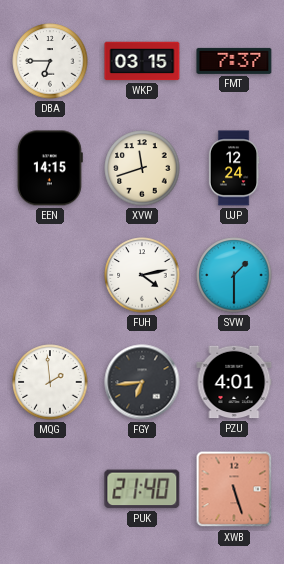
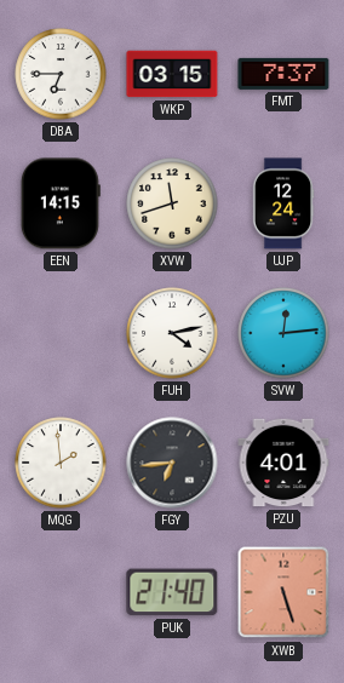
SVW: 1:30 -> 12:14
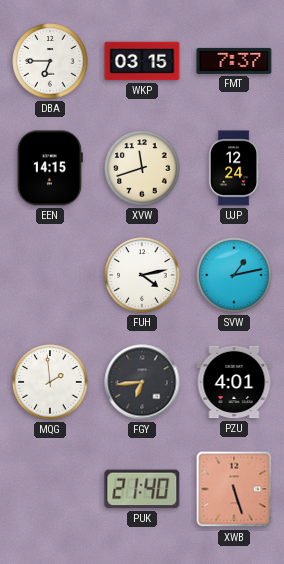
SVW: 12:14 -> 1:13
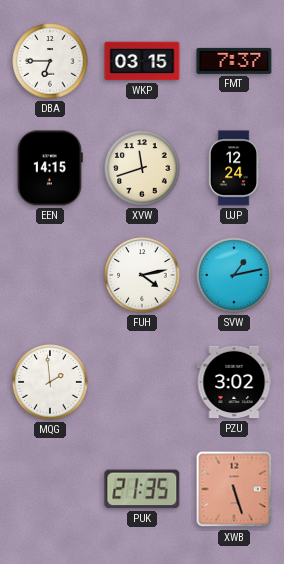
FGY: 6:44 -> none
PZU: 4:01 -> 3:02
PUK: 21:40 -> 21:35
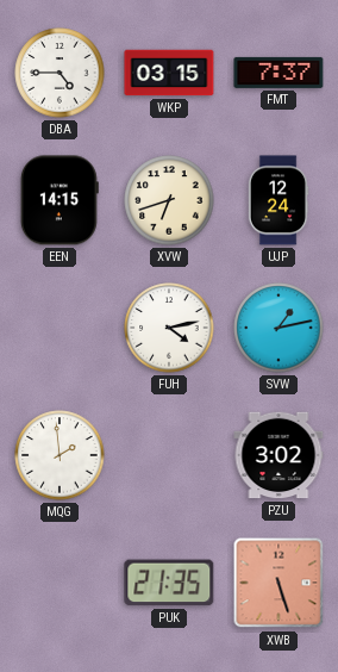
DBA: 6:45 -> 4:45
XVW: 11:42 -> 6:42
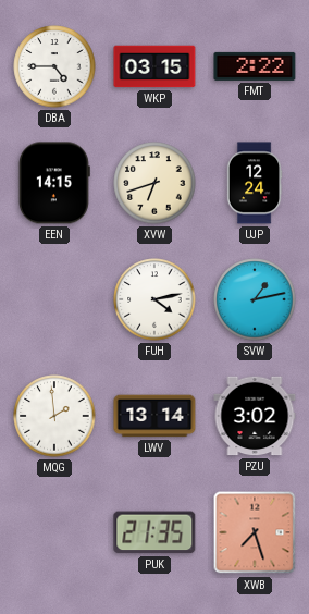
FMT: 7:37 -> 2:22
LWV: none -> 13:14
XWB: 5:27 -> 7:27
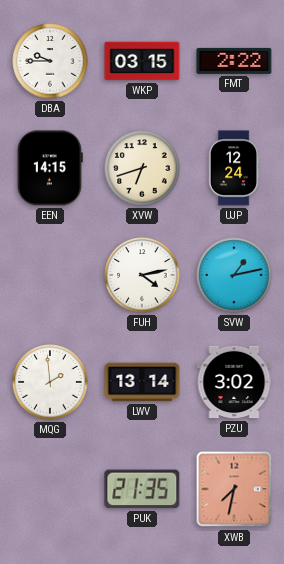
DBA: 4:45 -> 9:45
XWB: 7:27 -> 7:32
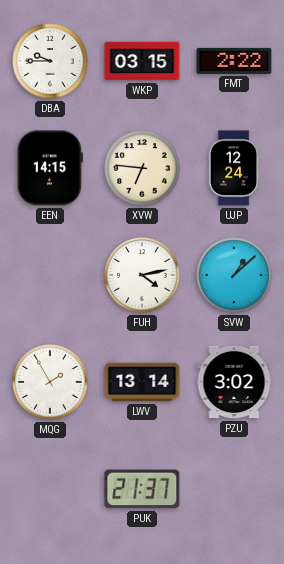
XVW: 6:42 -> 6:46
SVW: 1:13 -> 1:08
MQG: 1:59 -> 1:55
PUK: 21:35 -> 21:37
XWB: 7:32 -> none
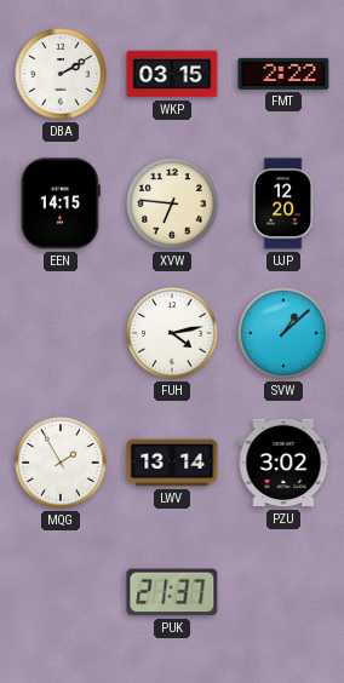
DBA: 9:45 -> 2:10
UJP: 12:24 -> 12:20
